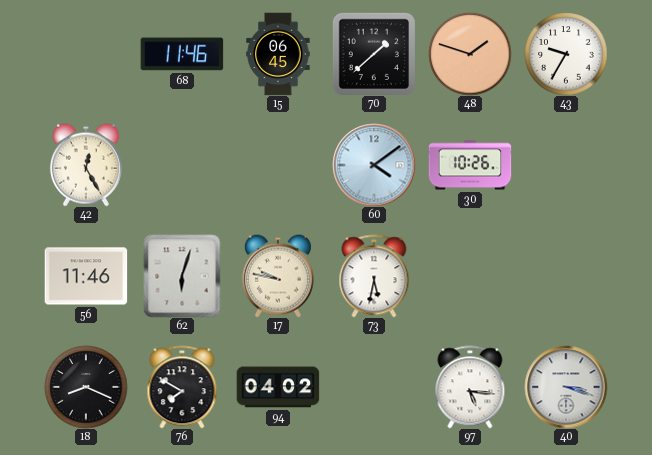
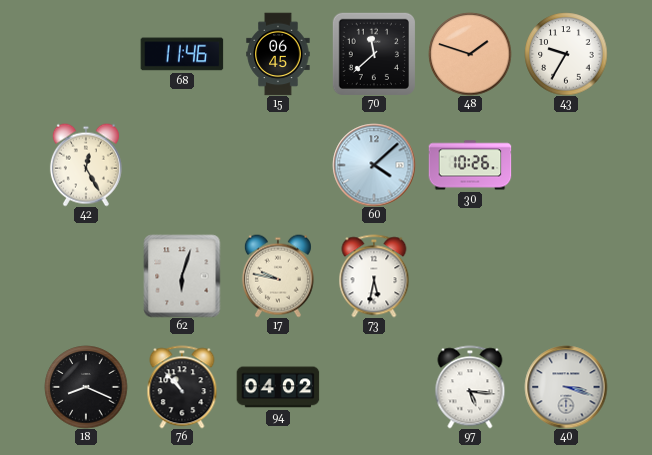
70: 1:38 -> 11:38
60: 4:09 -> 4:08
56: 11:46 -> none
76: 7:50 -> 10:53
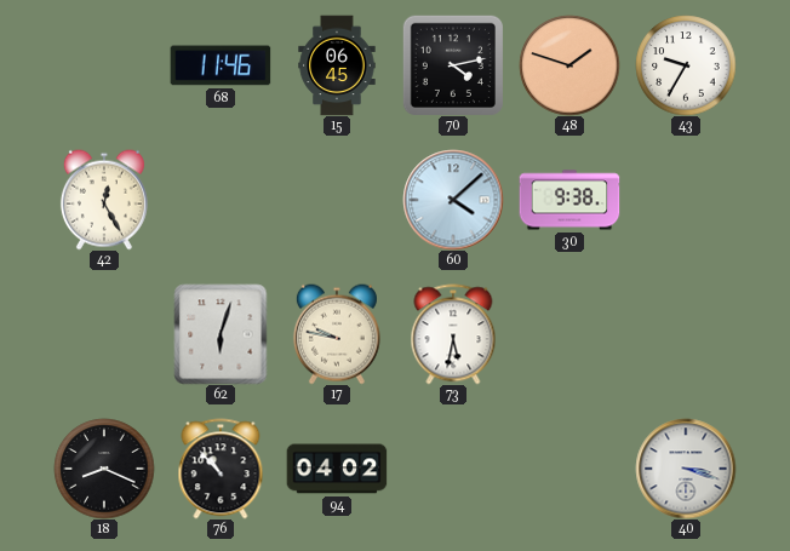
70: 11:38 -> 4:13
30: 10:26 -> 9:38
97: 5:16 -> none
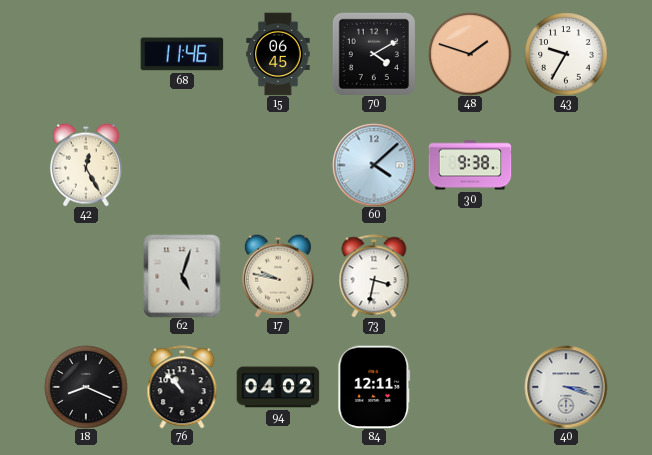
70: 4:13 -> 4:10
62: 6:03 -> 5:03
73: 5:32 -> 3:32
84: none -> 12:11
